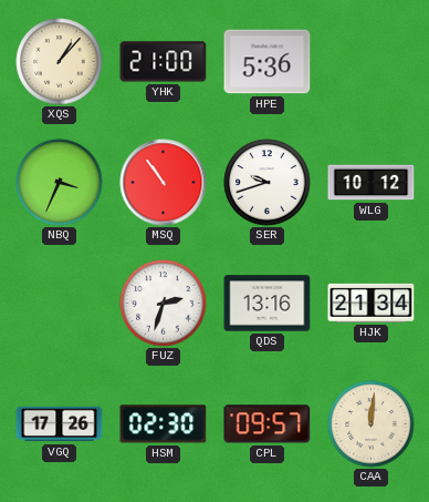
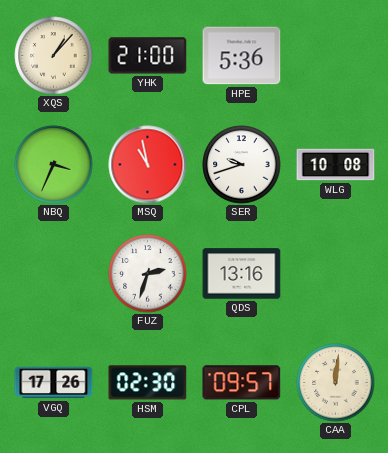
MSQ: 10:54 -> 10:58
WLG: 10:12 -> 10:08
HJK: 21:34 -> none
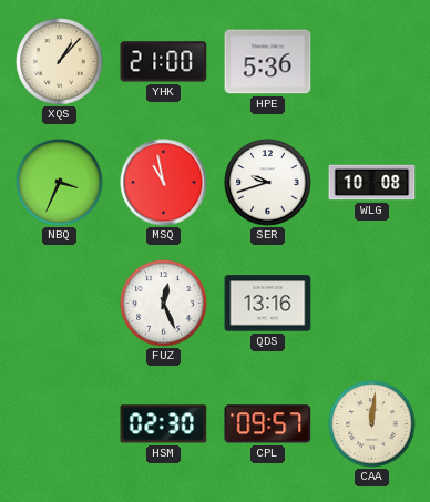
FUZ: 2:33 -> 12:26
VGQ: 17:26 -> none
